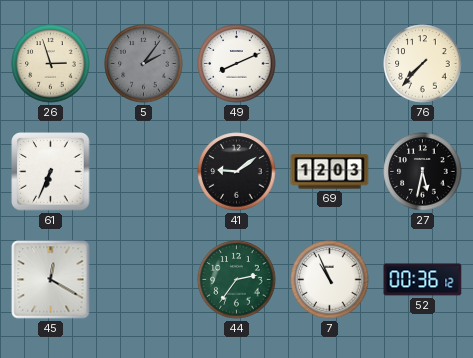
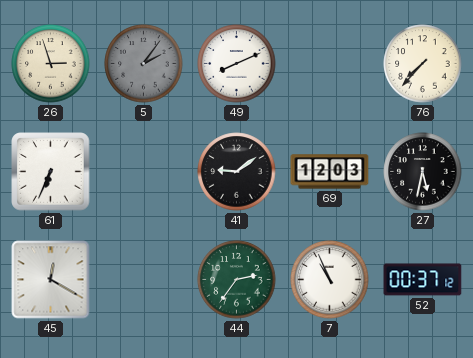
52: 00:36 -> 00:37
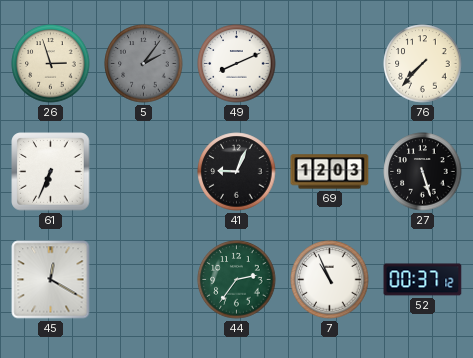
41: 9:09 -> 9:04
27: 5:32 -> 5:27
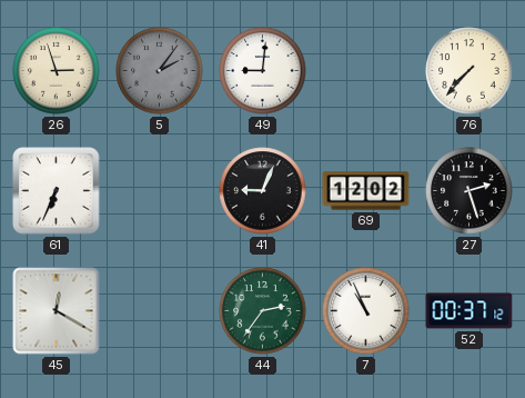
49: 8:11 -> 9:01
69: 12:03 -> 12:02
27: 5:27 -> 2:27
